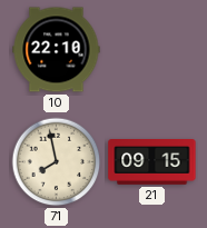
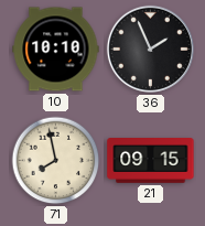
10: 22:10 -> 10:10
36: none -> 1:56
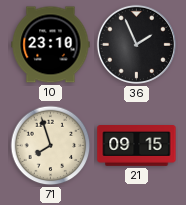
10: 10:10 -> 23:10
71: 7:58 -> 7:57
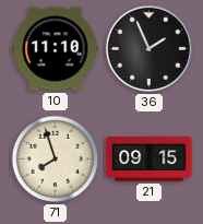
10: 23:10 -> 11:10
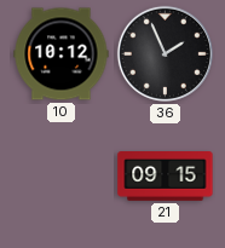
10: 11:10 -> 10:12
71: 7:57 -> none
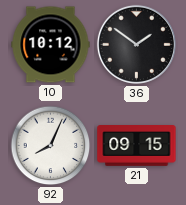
36: 1:56 -> 1:51
92: none -> 8:04
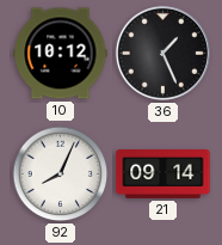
36: 1:51 -> 1:26
21: 09:15 -> 09:14
